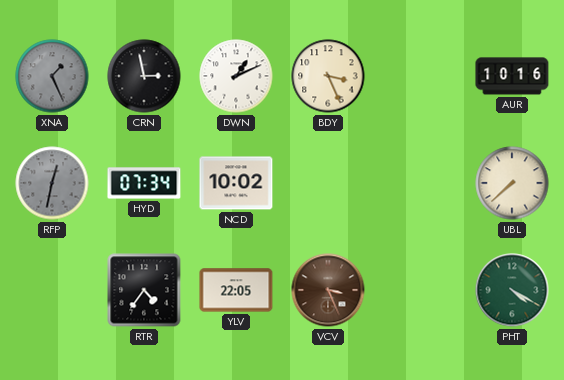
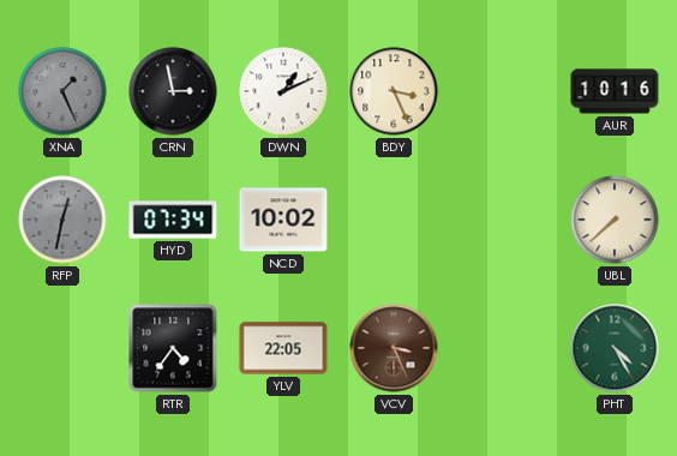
PHT: 4:20 -> 4:25
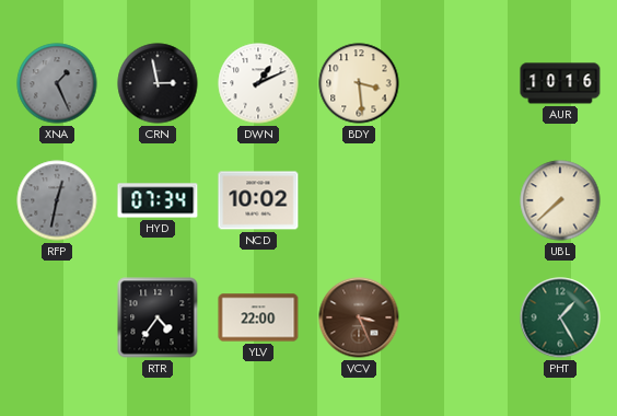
BDY: 3:26 -> 3:29
YLV: 22:05 -> 22:00
PHT: 4:25 -> 1:25
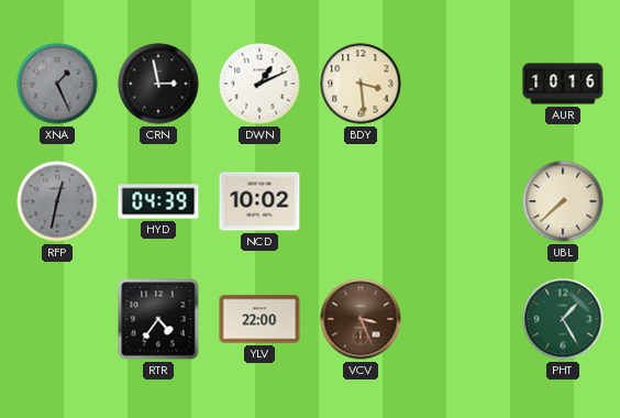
HYD: 07:34 -> 04:39
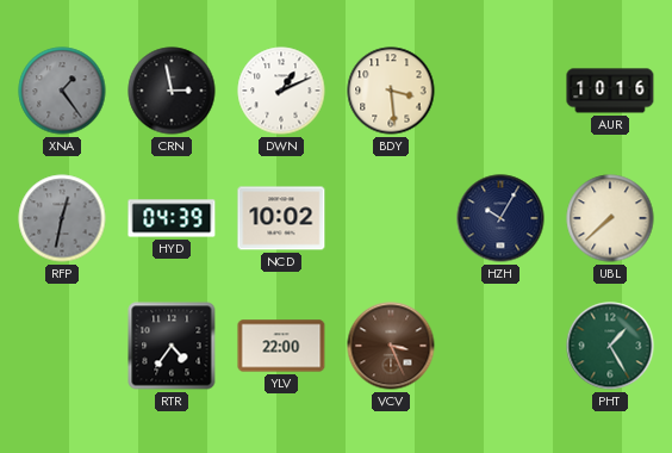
XNA: 1:26 -> 1:24
HZH: none -> 10:05
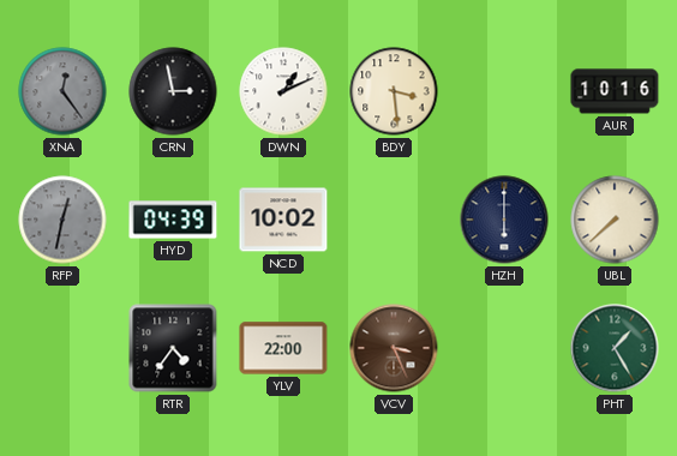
XNA: 1:24 -> 12:24
HZH: 10:05 -> 6:00
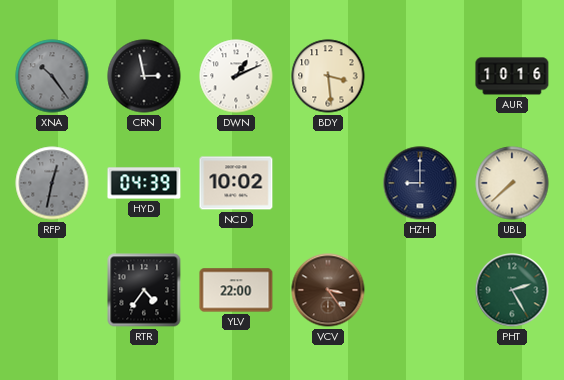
XNA: 12:24 -> 10:24
HZH: 6:00 -> 9:00
VCV: 3:26 -> 3:24
PHT: 1:25 -> 2:25
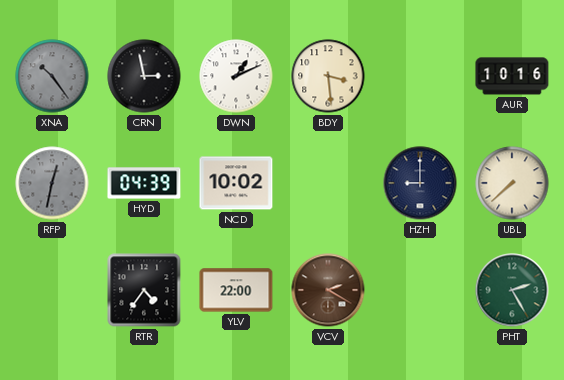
VCV: 3:24 -> 2:20
